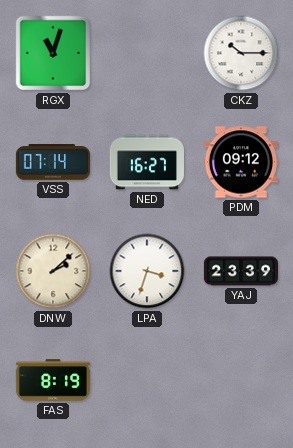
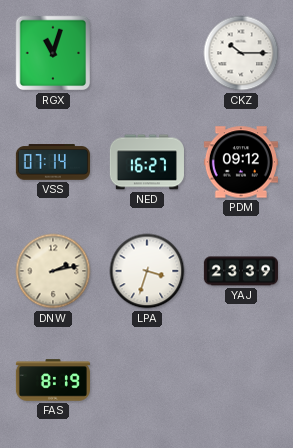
DNW: 2:08 -> 2:13
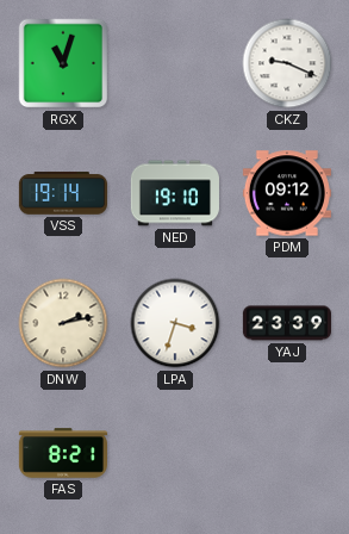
CKZ: 10:15 -> 9:19
VSS: 07:14 -> 19:14
NED: 16:27 -> 19:10
FAS: 8:19 -> 8:21
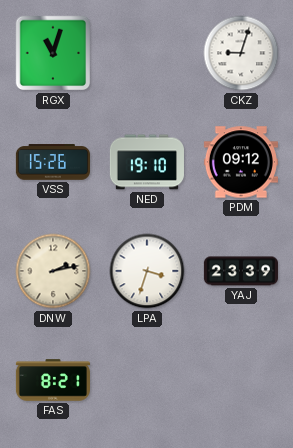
CKZ: 9:19 -> 9:03
VSS: 19:14 -> 15:26
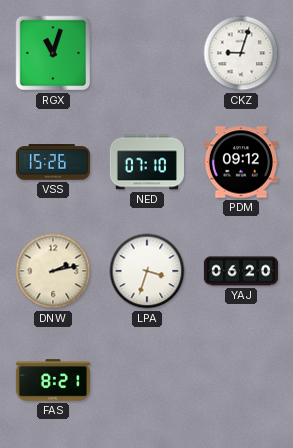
NED: 19:10 -> 07:10
YAJ: 23:39 -> 06:20
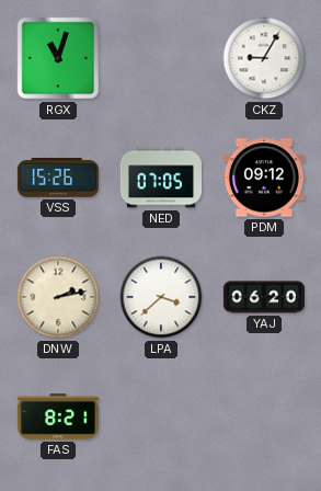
CKZ: 9:03 -> 9:05
NED: 07:10 -> 07:05
LPA: 3:33 -> 3:38
